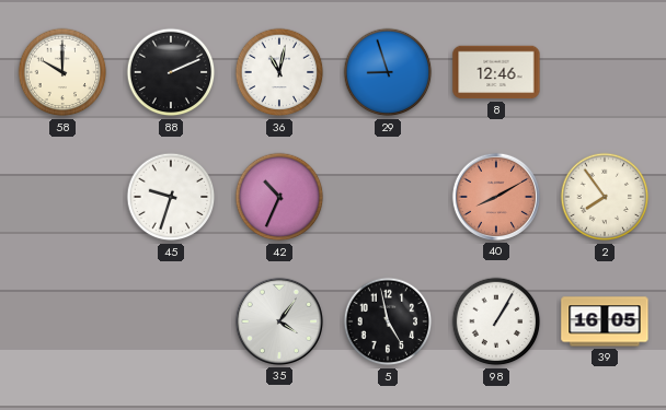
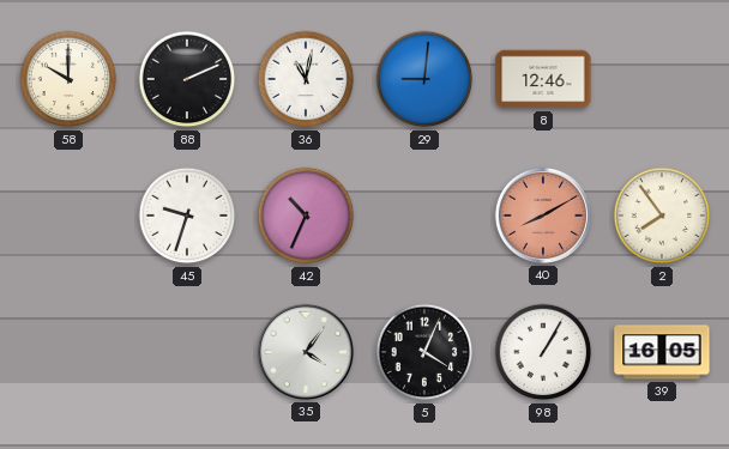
29: 8:57 -> 9:01
5: 4:58 -> 4:04
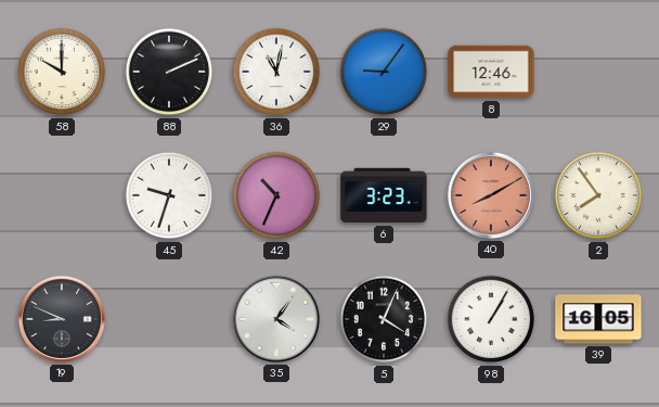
29: 9:01 -> 9:06
6: none -> 3:23
19: none -> 8:49
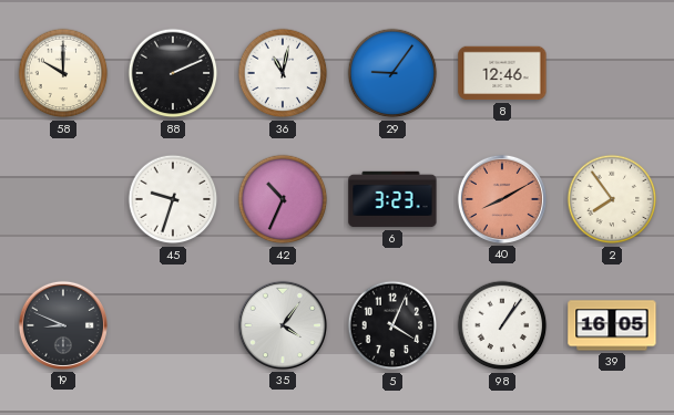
98: 1:05 -> 1:06
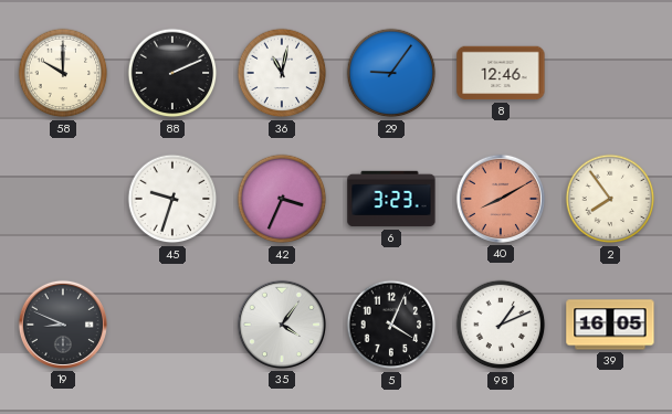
42: 10:34 -> 3:34
98: 1:06 -> 1:11
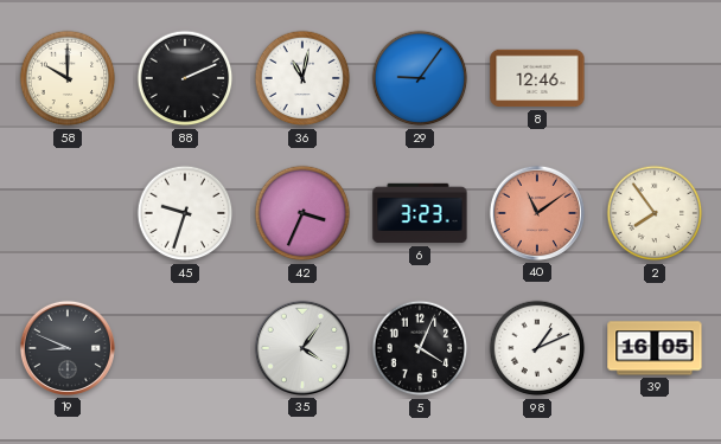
40: 8:10 -> 11:09
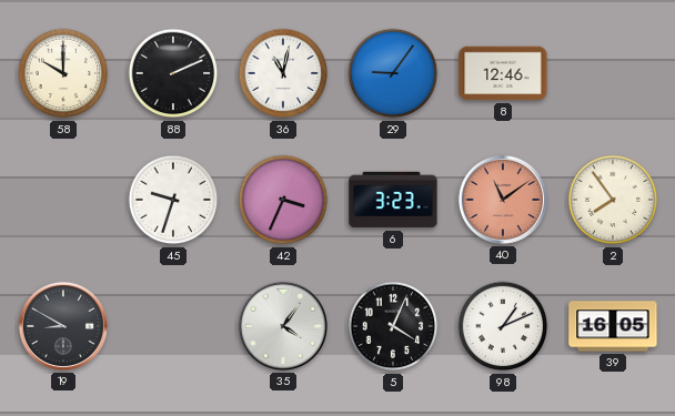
19: 8:49 -> 8:50
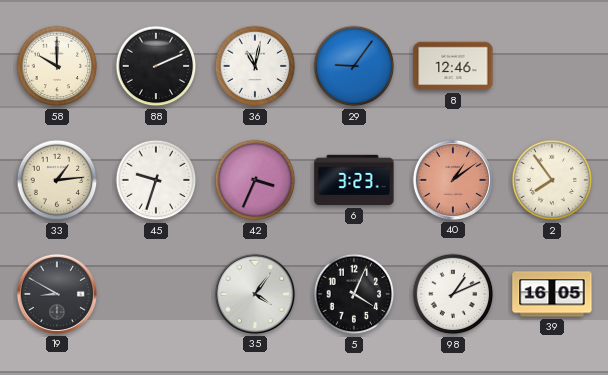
33: none -> 1:14
40: 11:09 -> 1:09
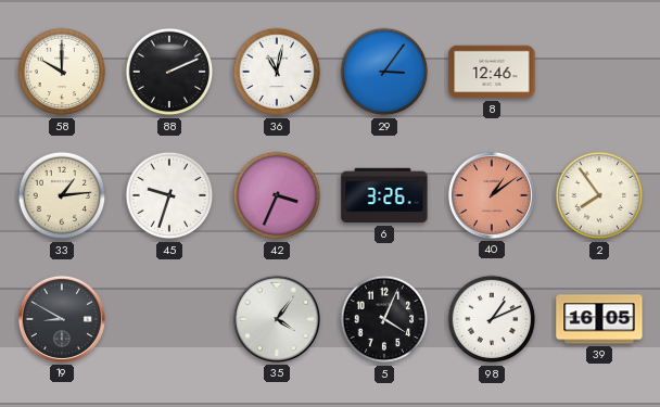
29: 9:06 -> 3:06
6: 3:23 -> 3:26
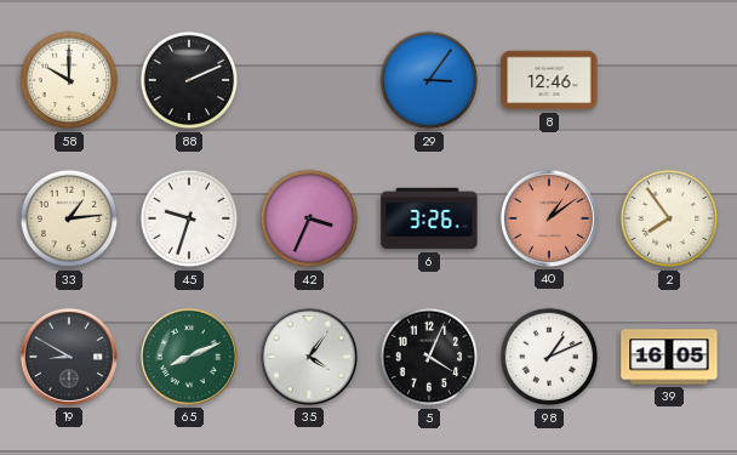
36: 11:02 -> none
65: none -> 8:11
